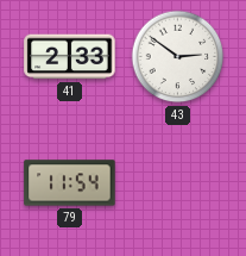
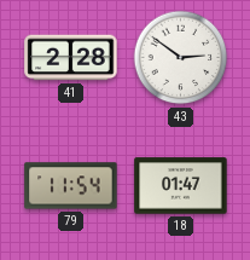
41: 2:33 -> 2:28
18: none -> 01:47
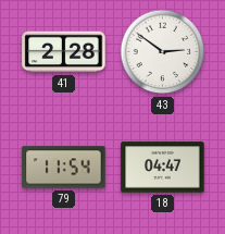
18: 01:47 -> 04:47
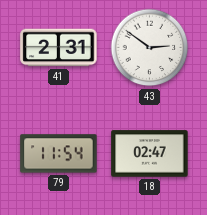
41: 2:28 -> 2:31
18: 04:47 -> 02:47
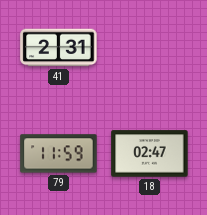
43: 2:51 -> none
79: 11:54 -> 11:59
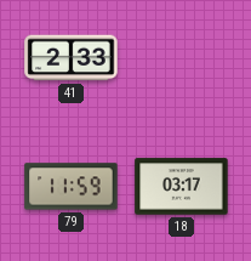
41: 2:31 -> 2:33
18: 02:47 -> 03:17
